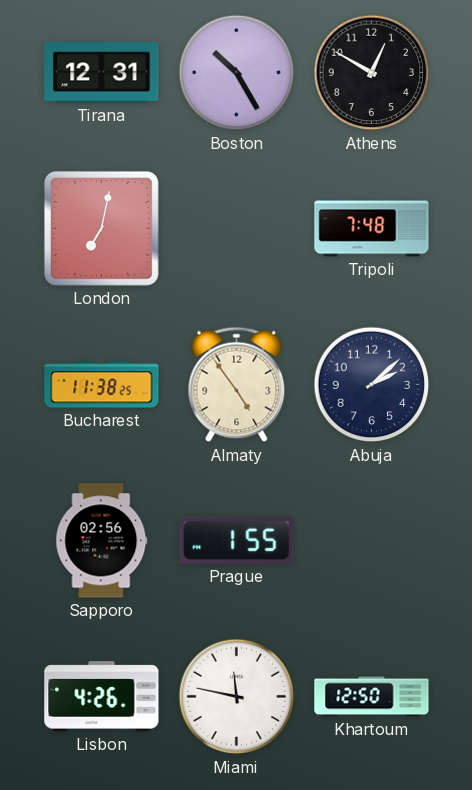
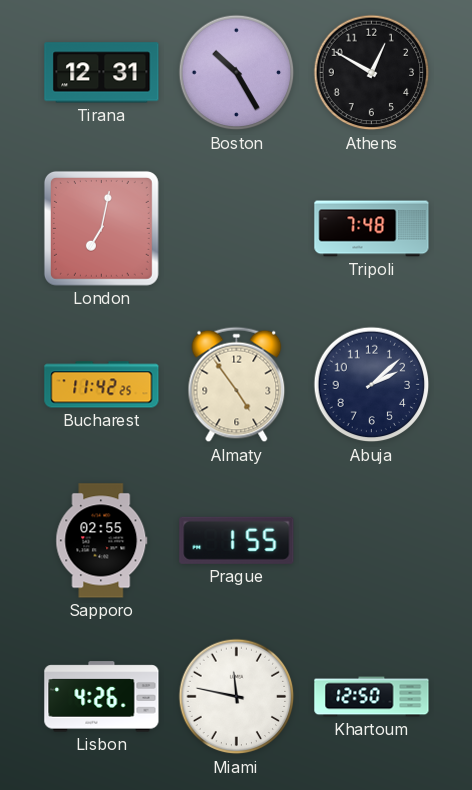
Bucharest: 11:38 -> 11:42
Sapporo: 02:56 -> 02:55
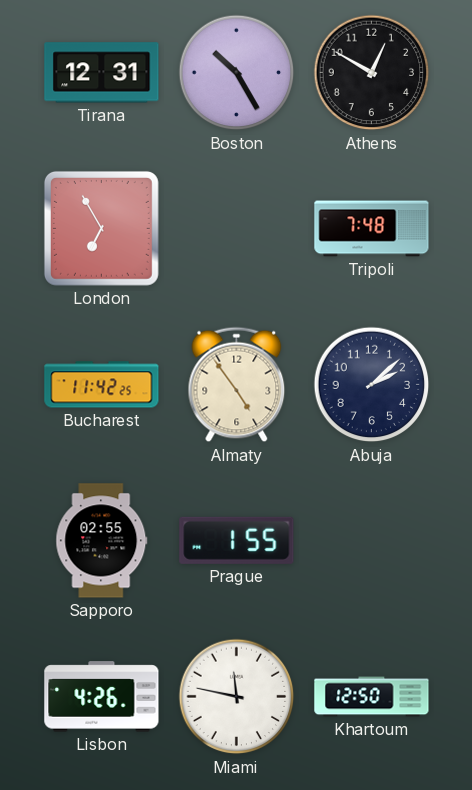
London: 7:02 -> 6:55
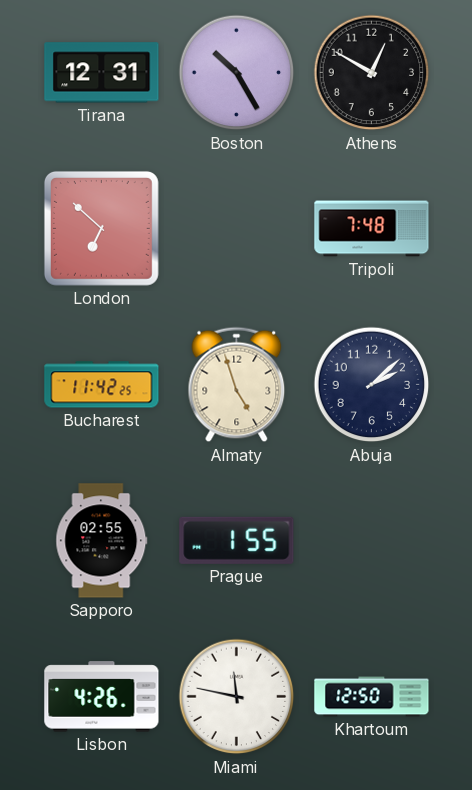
London: 6:55 -> 6:52
Almaty: 4:54 -> 4:57
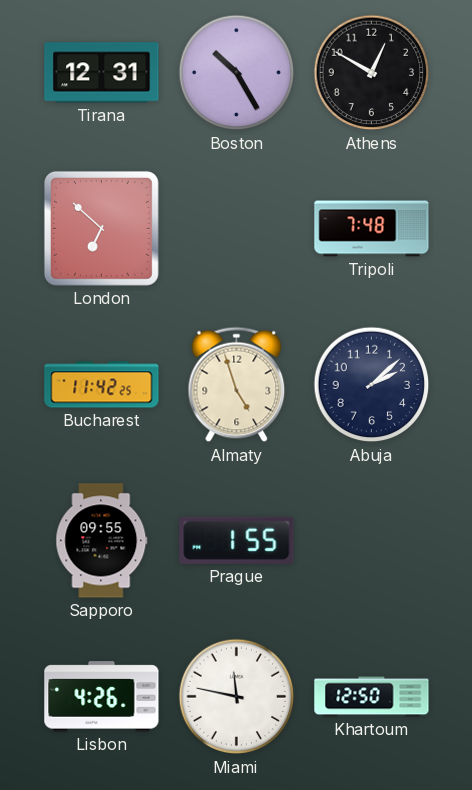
Sapporo: 02:55 -> 09:55
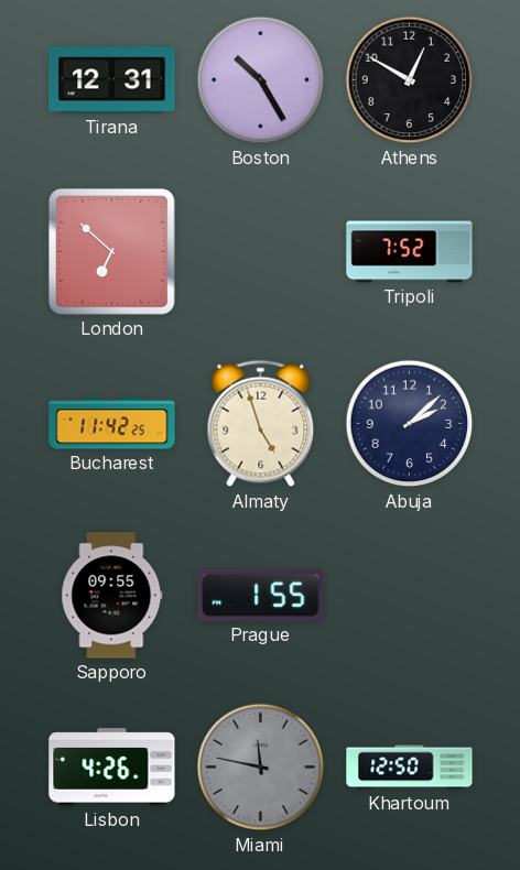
Tripoli: 7:48 -> 7:52
Miami dial: white -> grey
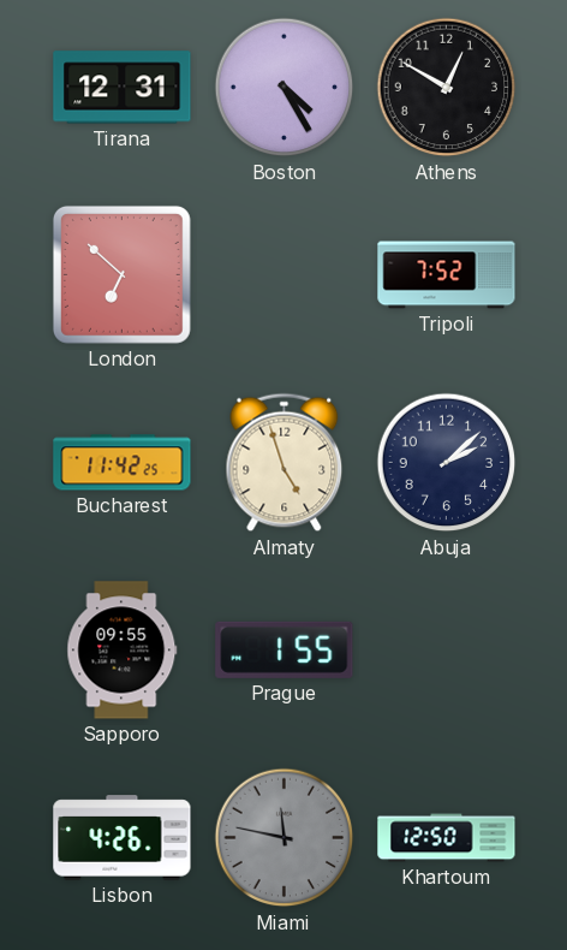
Boston: 10:25 -> 4:25
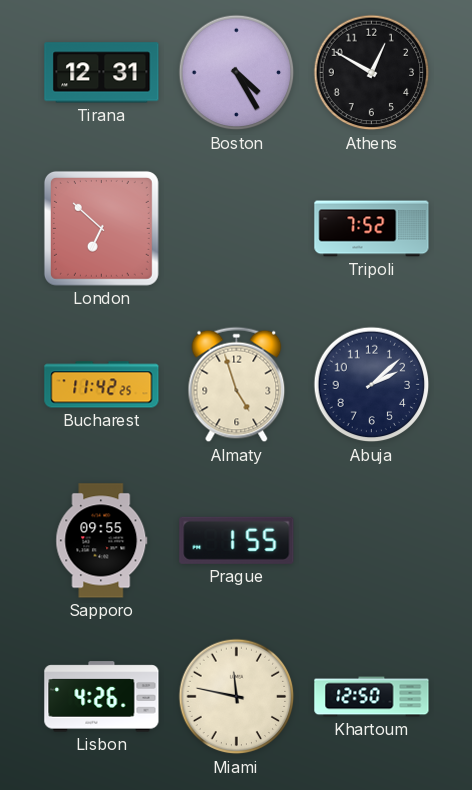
Miami dial: grey -> cream
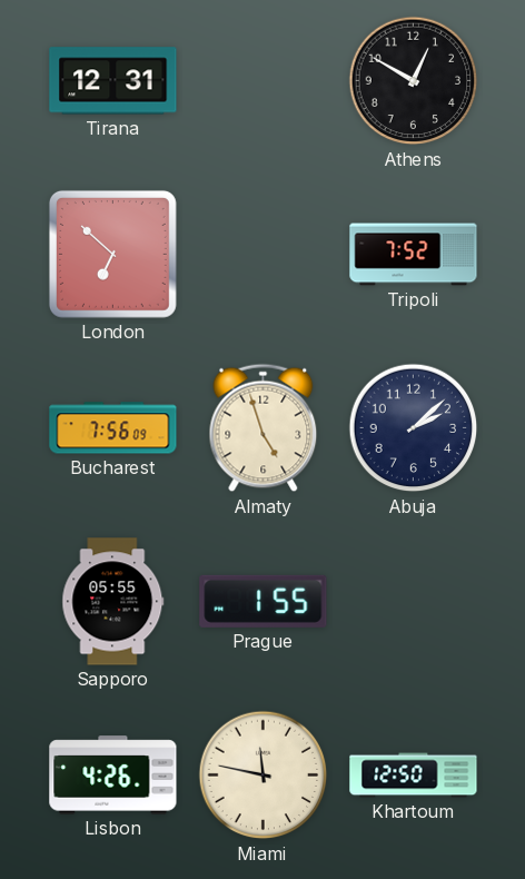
Boston: 4:25 -> none
Bucharest: 11:42 -> 7:56
Sapporo: 09:55 -> 05:55
